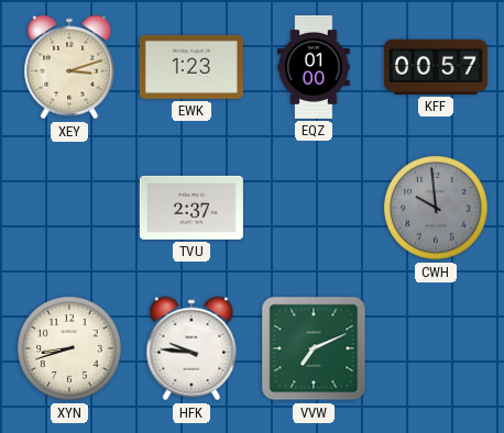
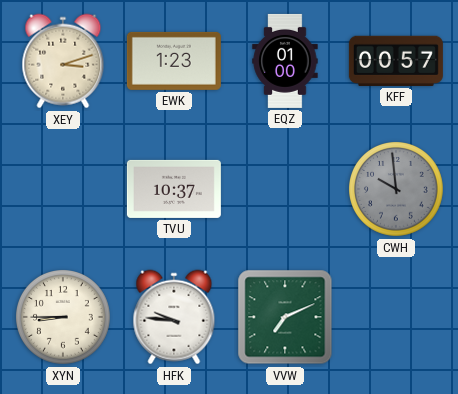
TVU: 2:37 -> 10:37
XYN: 8:42 -> 8:45
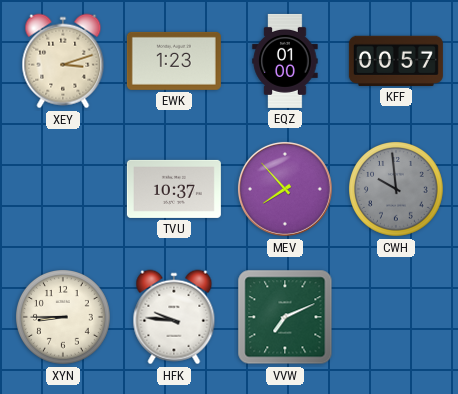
MEV: none -> 7:53
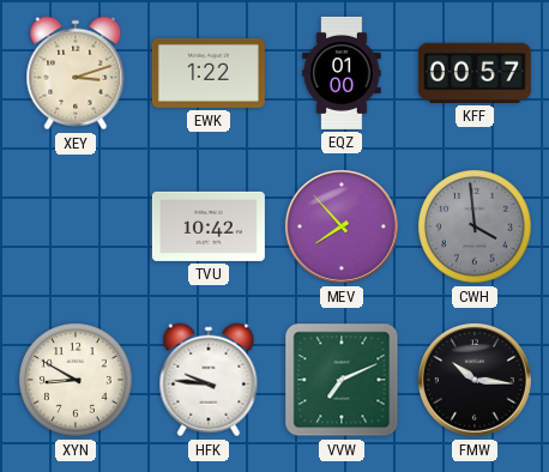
EWK: 1:23 -> 1:22
TVU: 10:37 -> 10:42
CWH: 9:59 -> 3:59
XYN: 8:45 -> 8:50
FMW: none -> 10:16
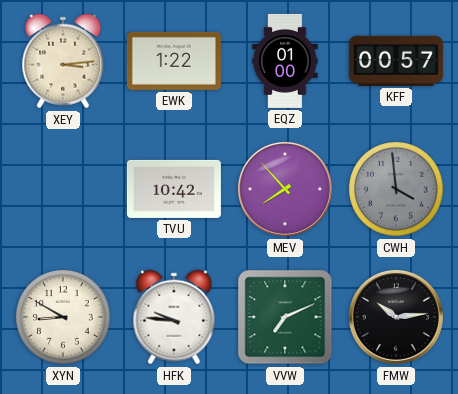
XEY: 3:12 -> 3:14
FMW: 10:16 -> 10:14
